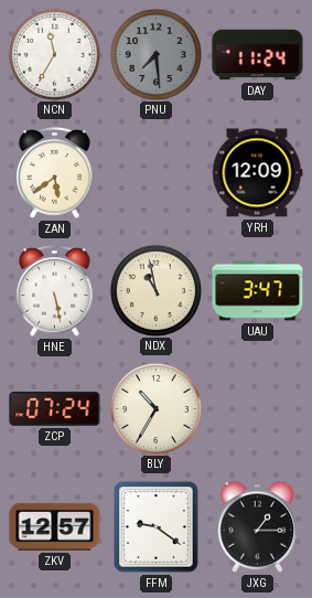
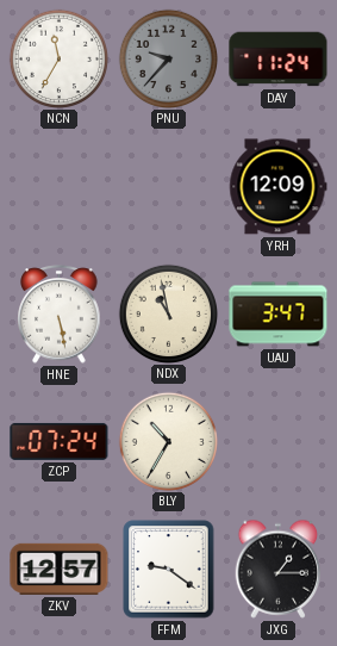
PNU: 7:29 -> 9:37
ZAN: 5:39 -> none
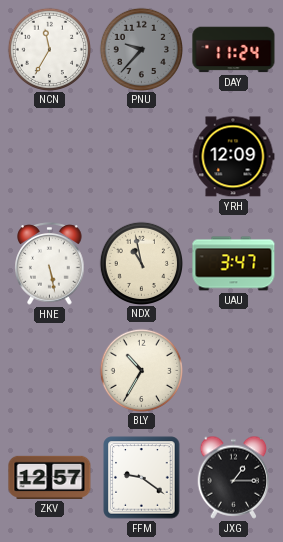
ZCP: 07:24 -> none
